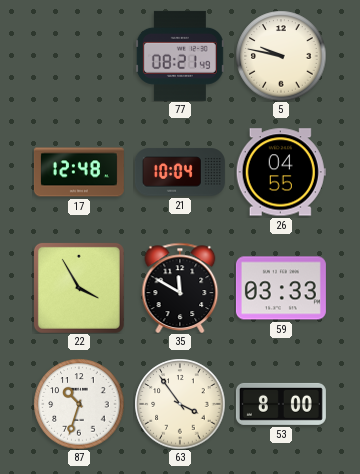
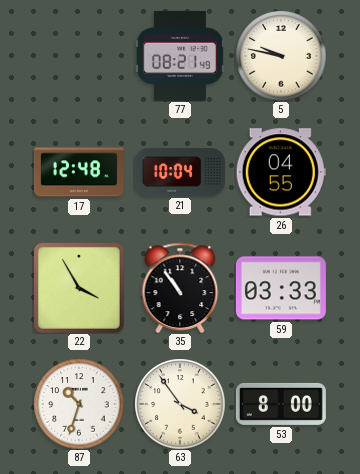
35: 11:50 -> 10:54
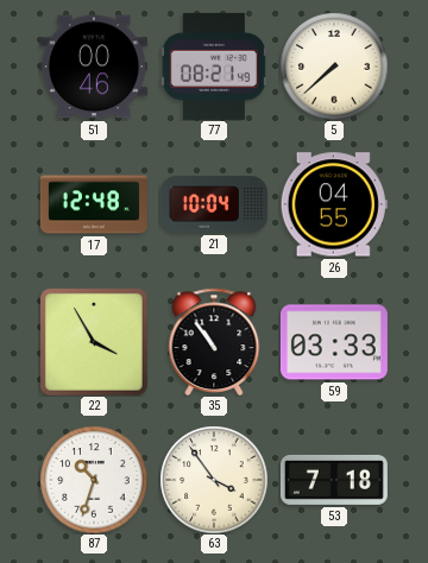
51: none -> 00:46
5: 9:47 -> 7:38
53: 8:00 -> 7:18
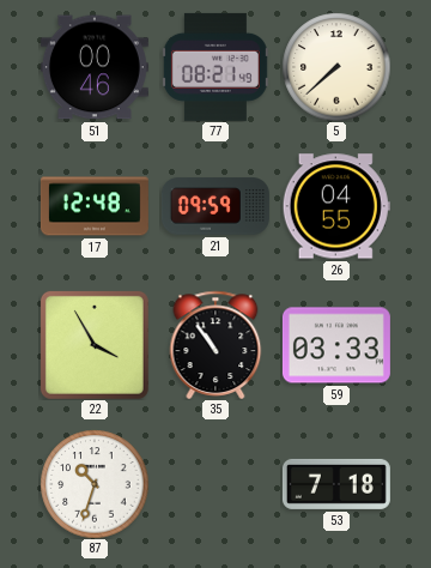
21: 10:04 -> 09:59
63: 3:54 -> none
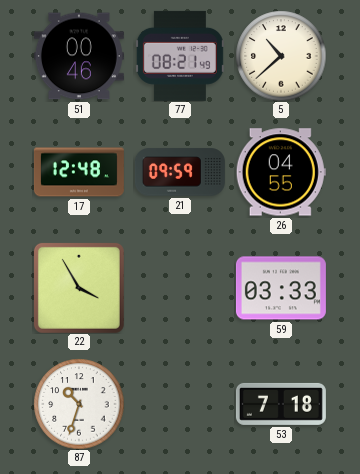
5: 7:38 -> 10:38
35: 10:54 -> none
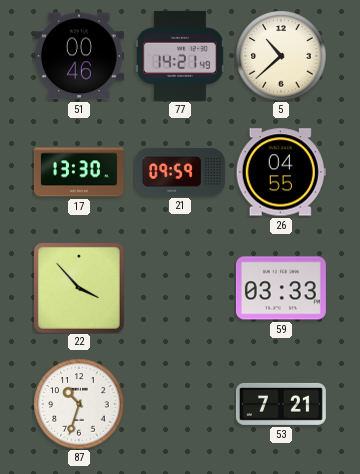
77: 08:21 -> 14:21
17: 12:48 -> 13:30
22: 3:55 -> 3:53
53: 7:18 -> 7:21
